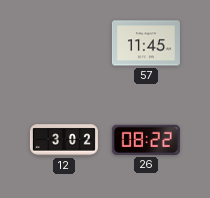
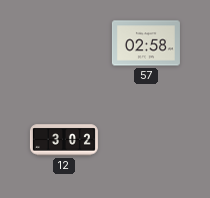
57: 11:45 -> 02:58
26: 08:22 -> none
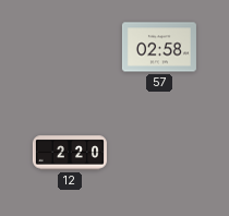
12: 3:02 -> 2:20
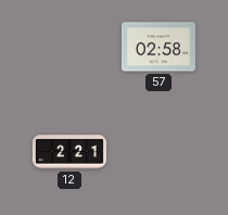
12: 2:20 -> 2:21
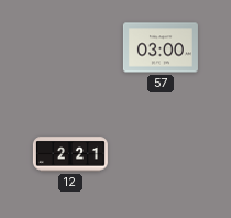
57: 02:58 -> 03:00
